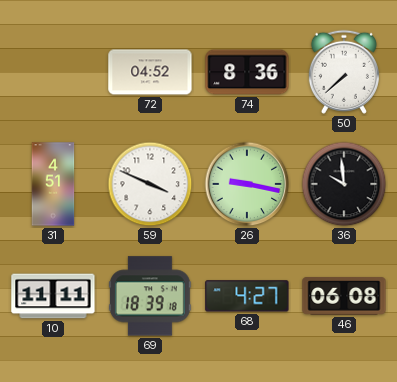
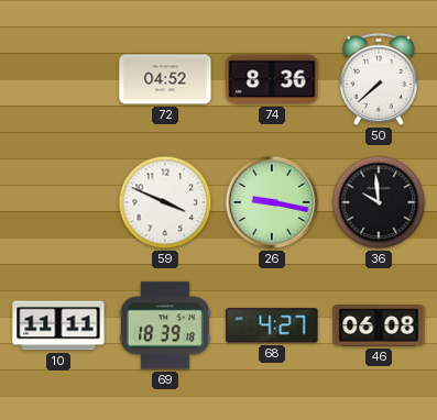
31: 4:51 -> none
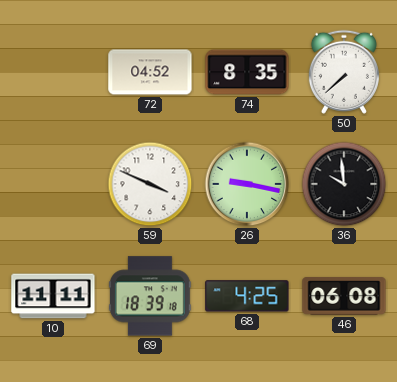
74: 8:36 -> 8:35
68: 4:27 -> 4:25
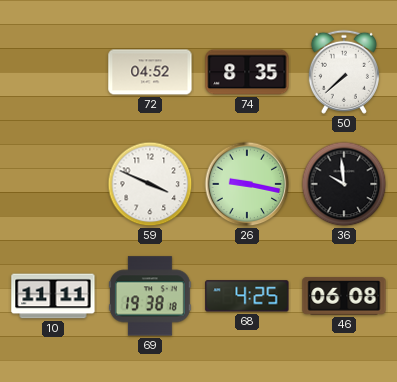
69: 18:39 -> 19:38
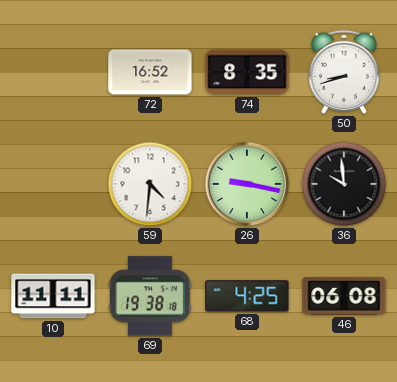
72: 04:52 -> 16:52
50: 7:38 -> 8:42
59: 3:49 -> 4:31
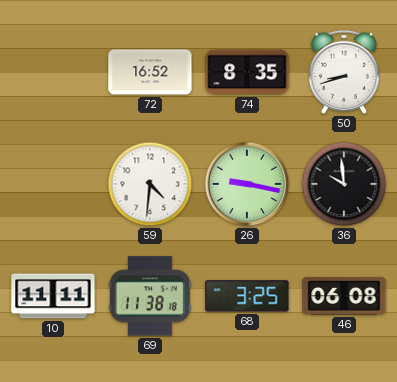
69: 19:38 -> 11:38
68: 4:25 -> 3:25
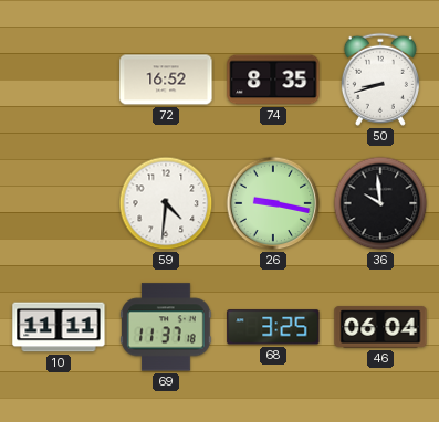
69: 11:38 -> 11:37
46: 06:08 -> 06:04
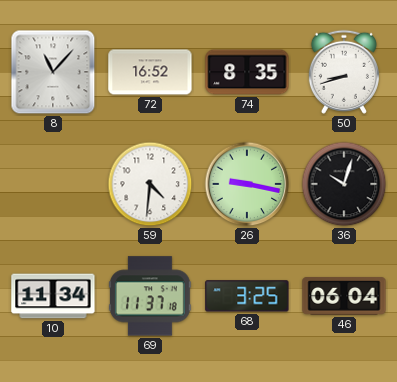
8: none -> 11:07
36: 9:59 -> 10:03
10: 11:11 -> 11:34
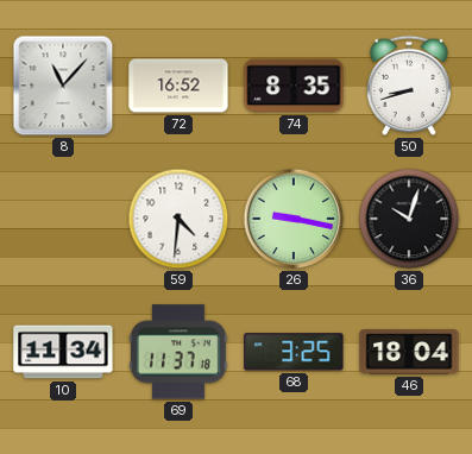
46: 06:04 -> 18:04
